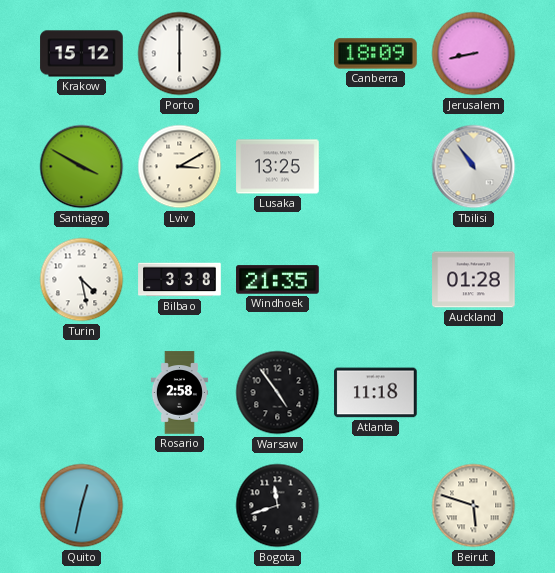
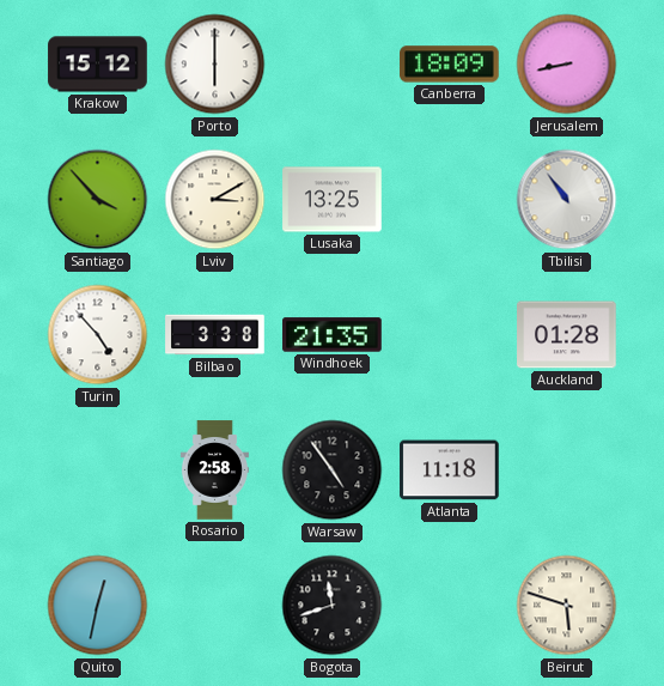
Santiago: 3:50 -> 3:53
Turin: 4:28 -> 4:53
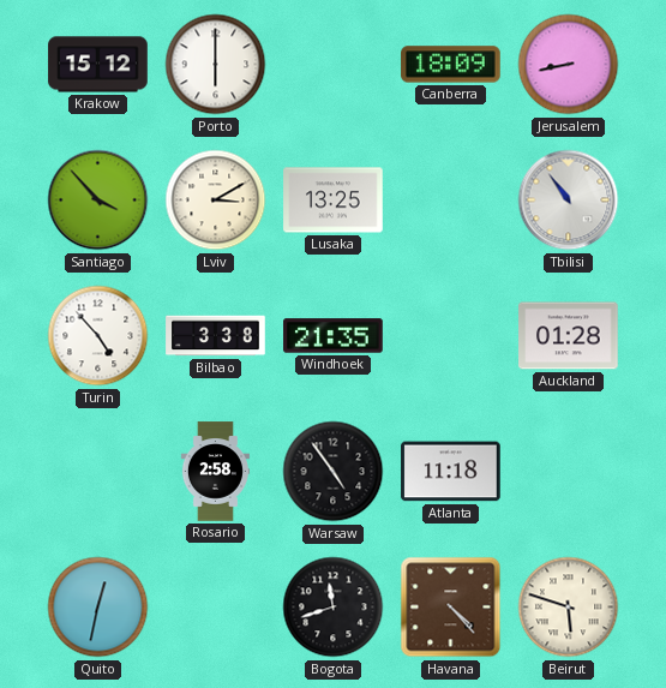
Havana: none -> 4:23
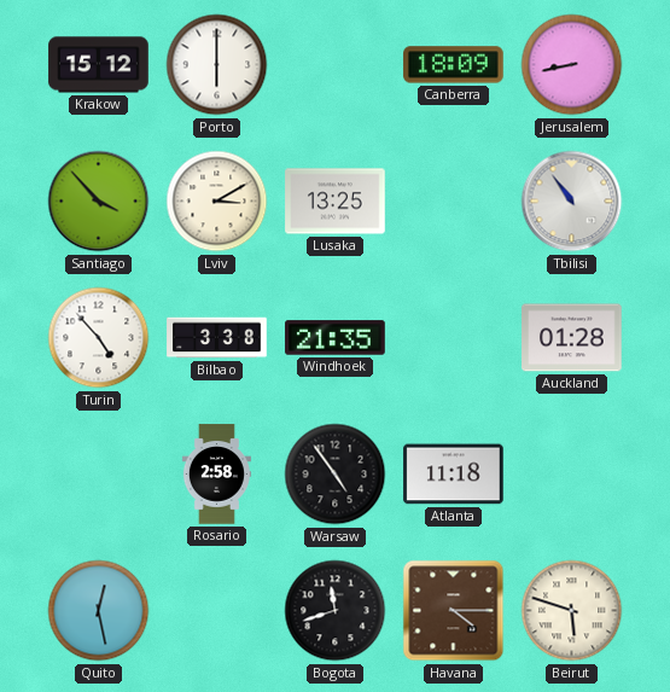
Quito: 12:32 -> 12:28
Havana: 4:23 -> 4:15
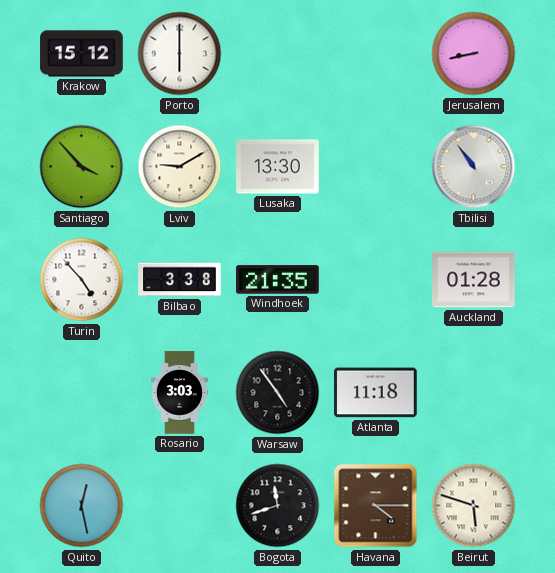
Canberra: 18:09 -> none
Lviv: 3:10 -> 9:10
Lusaka: 13:25 -> 13:30
Rosario: 2:58 -> 3:03
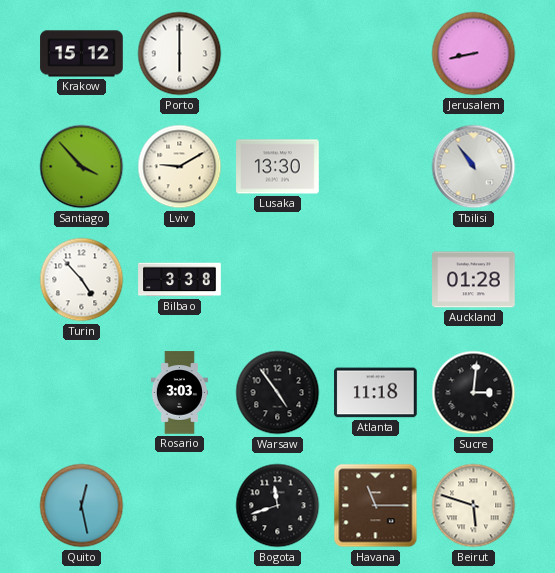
Windhoek: 21:35 -> none
Sucre: none -> 3:01
Havana: 4:15 -> 11:15
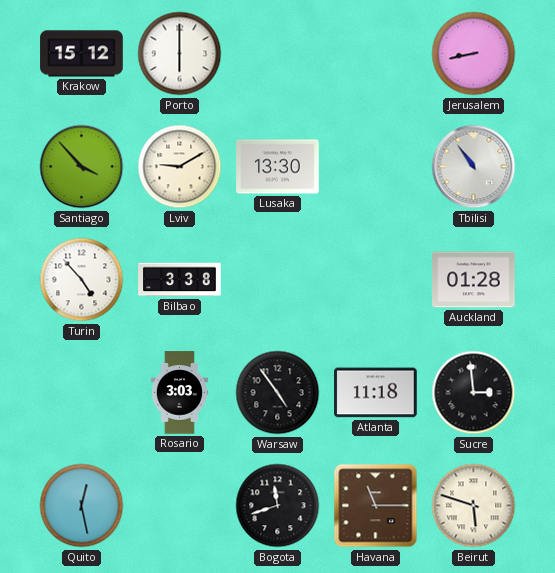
Sucre: 3:01 -> 2:59
